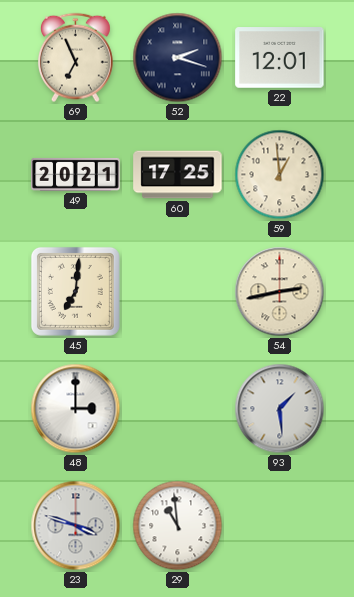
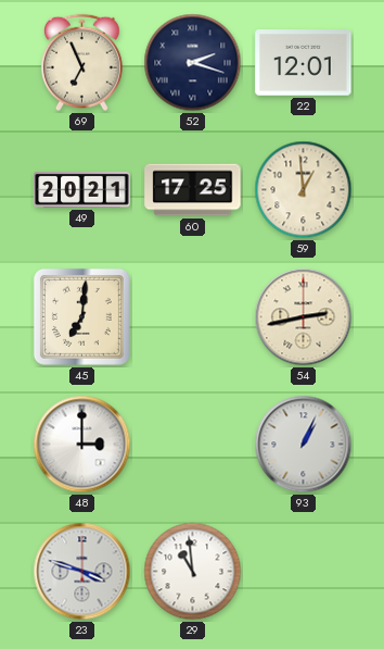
93: 1:29 -> 1:04
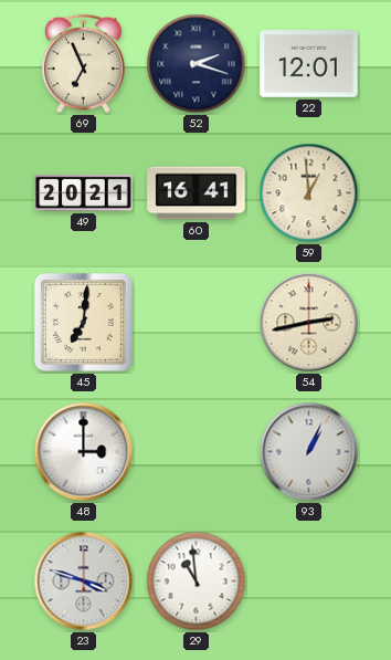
60: 17:25 -> 16:41
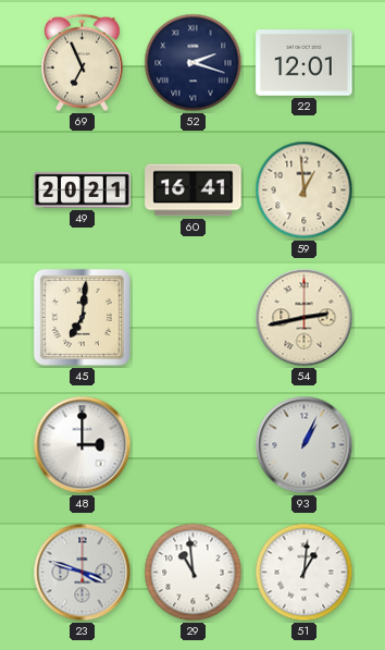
51: none -> 1:01
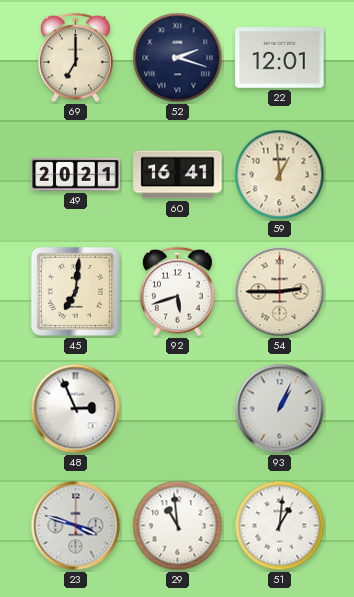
69: 6:56 -> 7:00
92: none -> 5:42
54: 2:43 -> 2:45
48: 3:00 -> 2:56
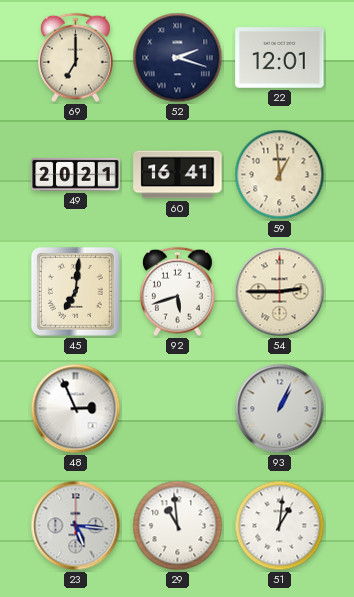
23: 3:48 -> 5:16
